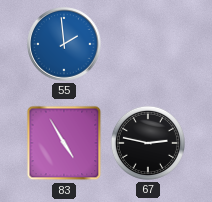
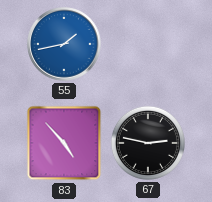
55: 1:59 -> 1:43
83: 4:55 -> 4:53
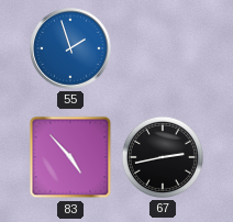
55: 1:43 -> 1:57
67: 2:47 -> 2:43
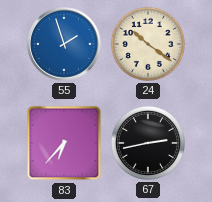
24: none -> 10:21
83: 4:53 -> 6:37
